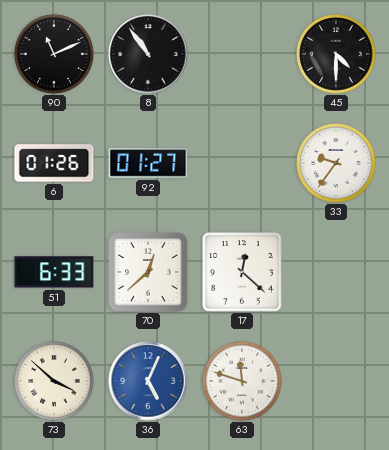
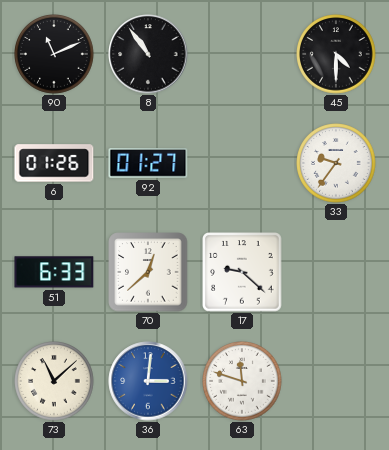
17: 12:22 -> 9:22
73: 3:52 -> 11:08
36: 5:04 -> 3:01
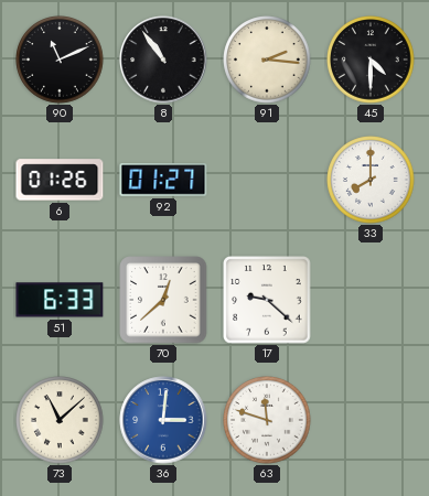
91: none -> 2:16
33: 9:36 -> 8:00
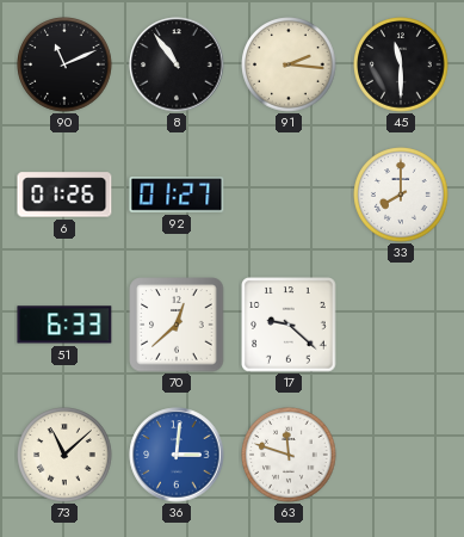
45: 4:30 -> 11:30
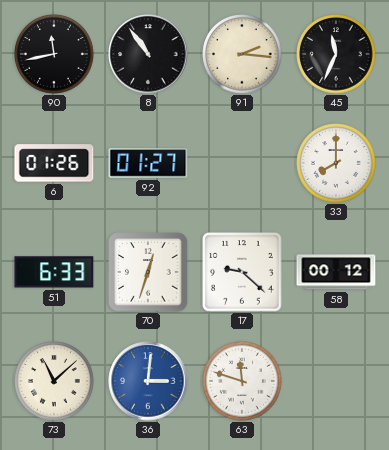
90: 11:11 -> 11:43
45: 11:30 -> 11:34
70: 12:38 -> 12:33
58: none -> 00:12
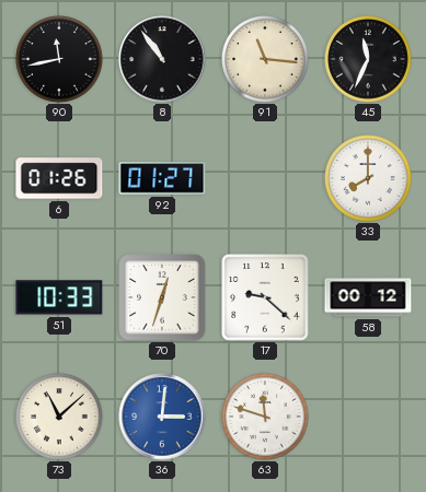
91: 2:16 -> 11:16
51: 6:33 -> 10:33
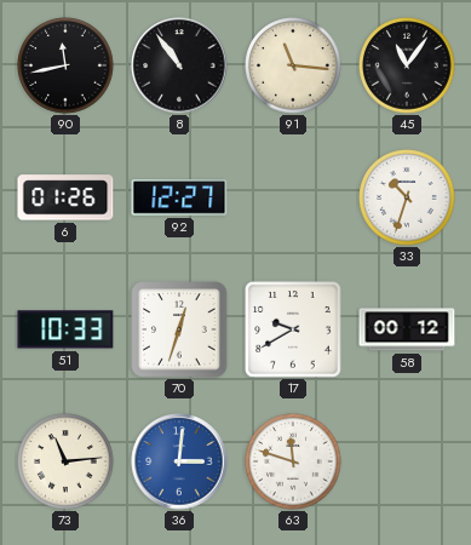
45: 11:34 -> 11:06
92: 01:27 -> 12:27
33: 8:00 -> 10:33
17: 9:22 -> 9:40
73: 11:08 -> 11:14
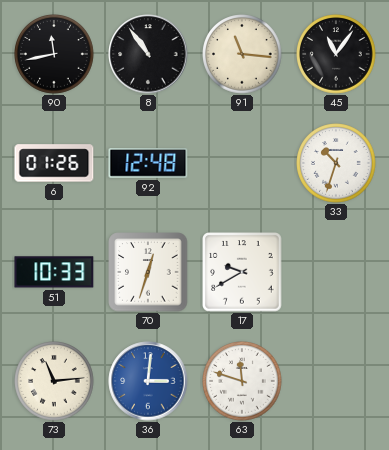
92: 12:27 -> 12:48
58: 00:12 -> none
